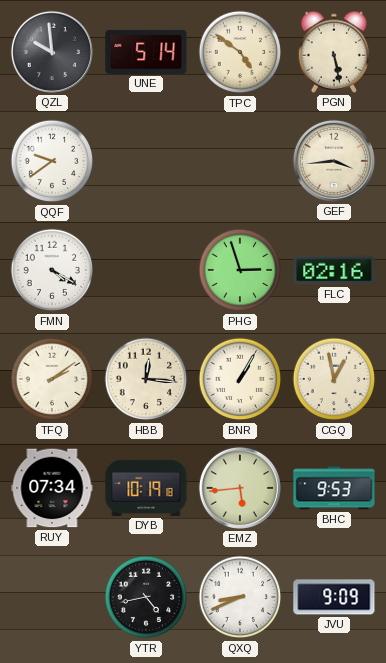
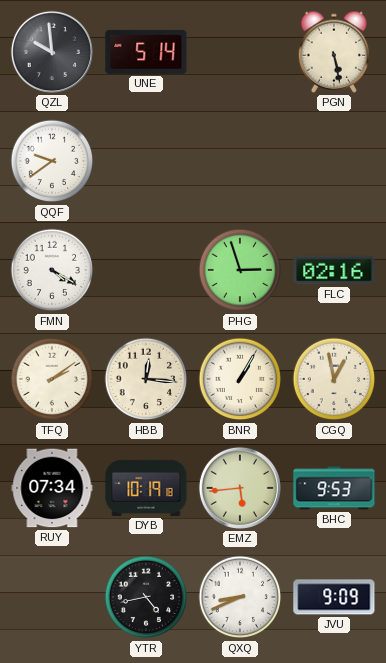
TPC: 4:51 -> none
GEF: 3:44 -> none
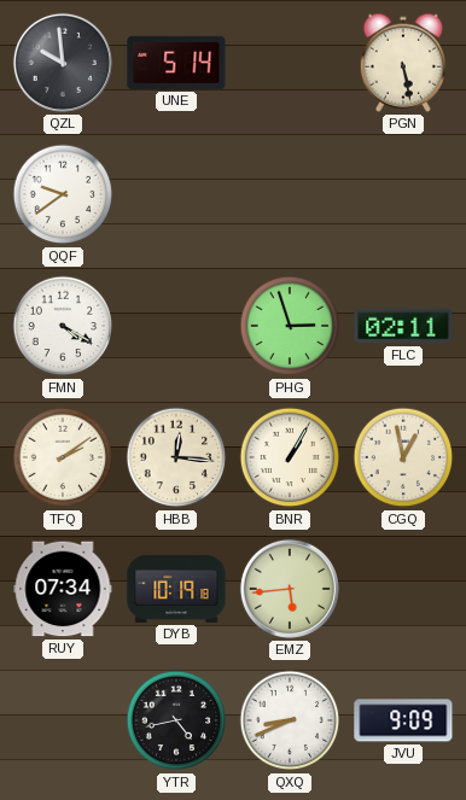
FLC: 02:16 -> 02:11
BHC: 9:53 -> none
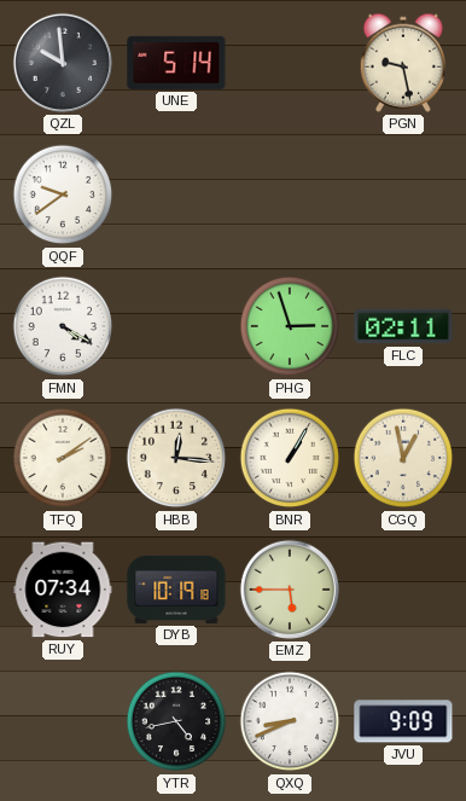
PGN: 5:28 -> 9:28
EMZ: 5:44 -> 5:45
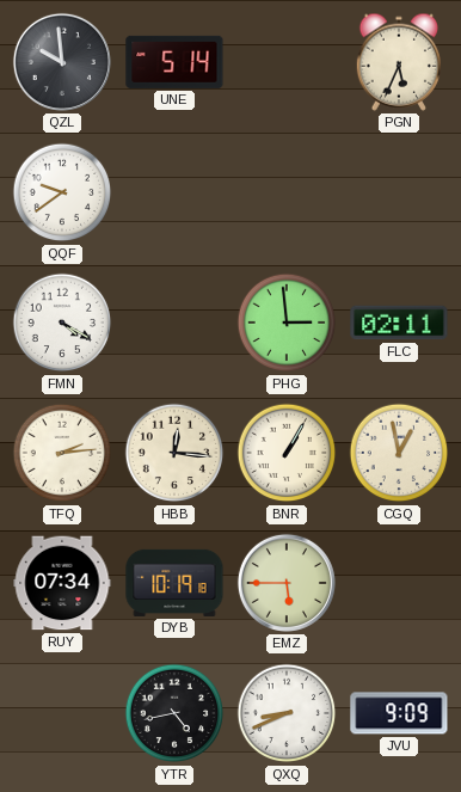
PGN: 9:28 -> 5:34
PHG: 2:57 -> 2:59
TFQ: 2:09 -> 2:14
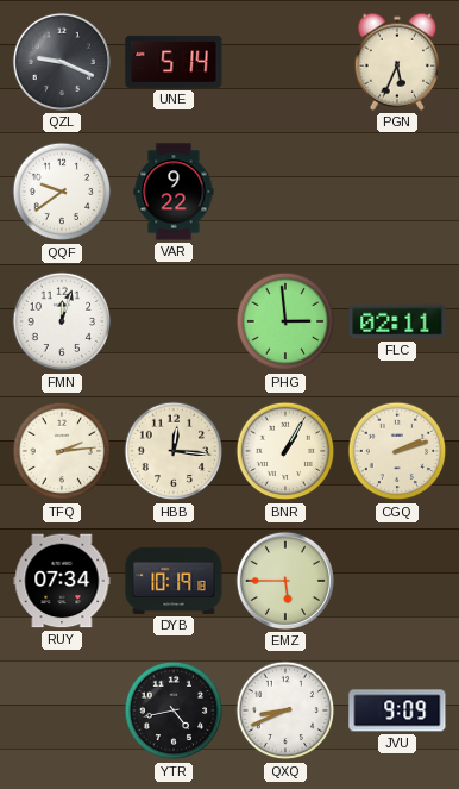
QZL: 9:59 -> 9:19
VAR: none -> 9:22
FMN: 4:20 -> 12:03
CGQ: 12:58 -> 2:12
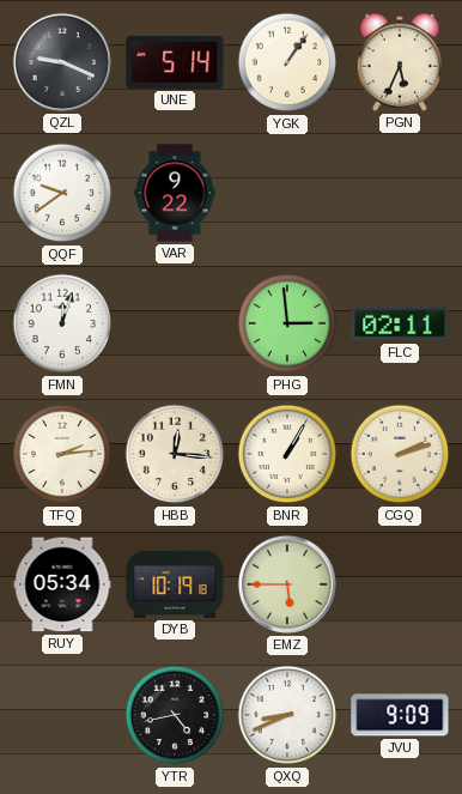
YGK: none -> 1:06
RUY: 07:34 -> 05:34
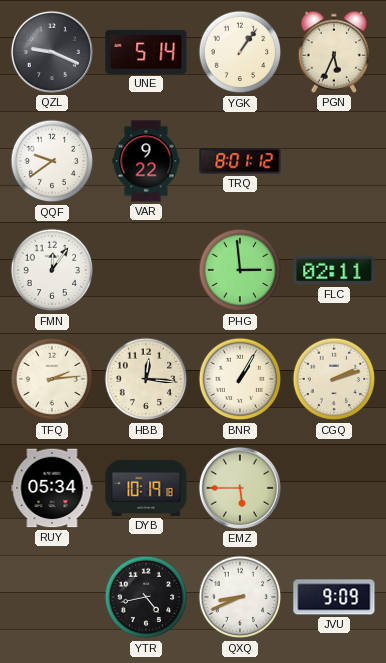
TRQ: none -> 8:01
FMN: 12:03 -> 12:06
